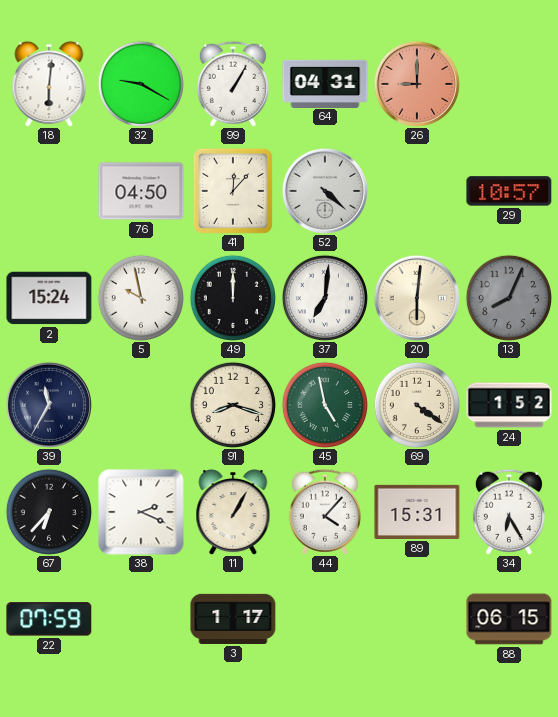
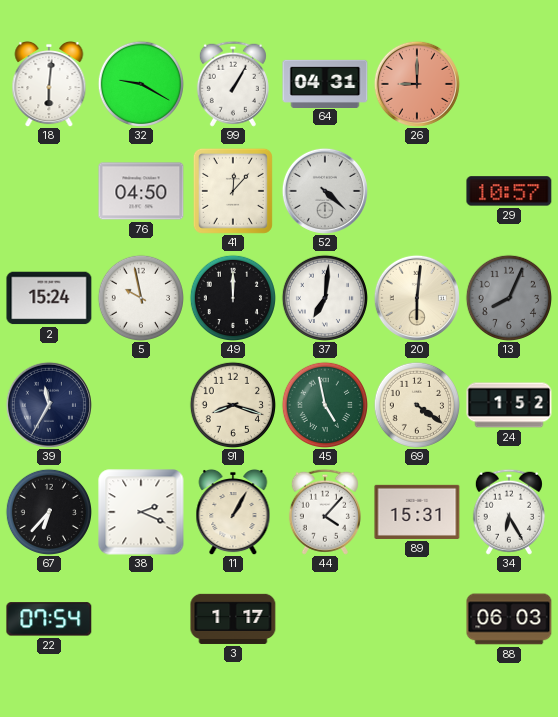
22: 07:59 -> 07:54
88: 06:15 -> 06:03
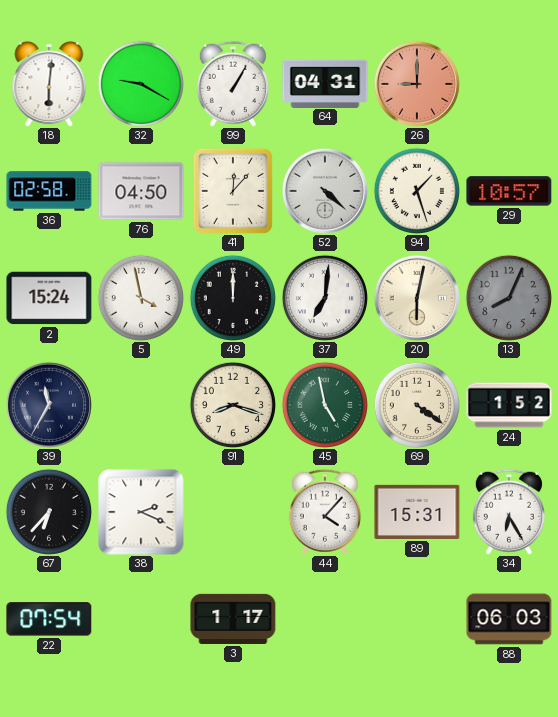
36: none -> 02:58
94: none -> 1:27
5: 9:58 -> 3:58
20: 6:01 -> 6:02
11: 1:05 -> none
